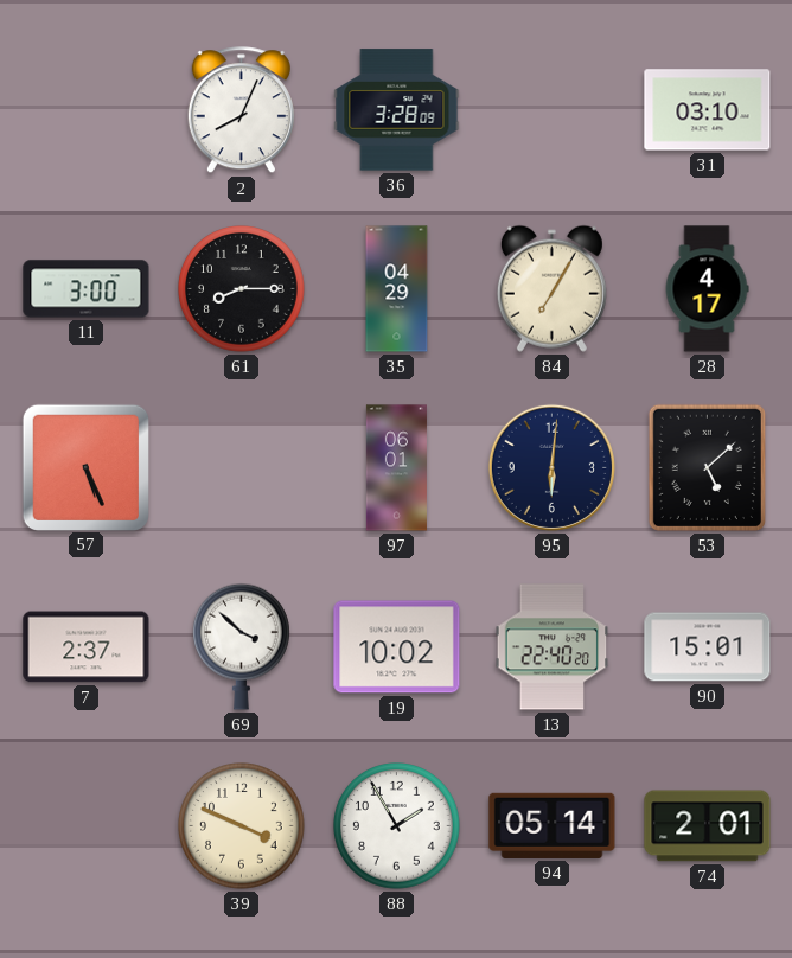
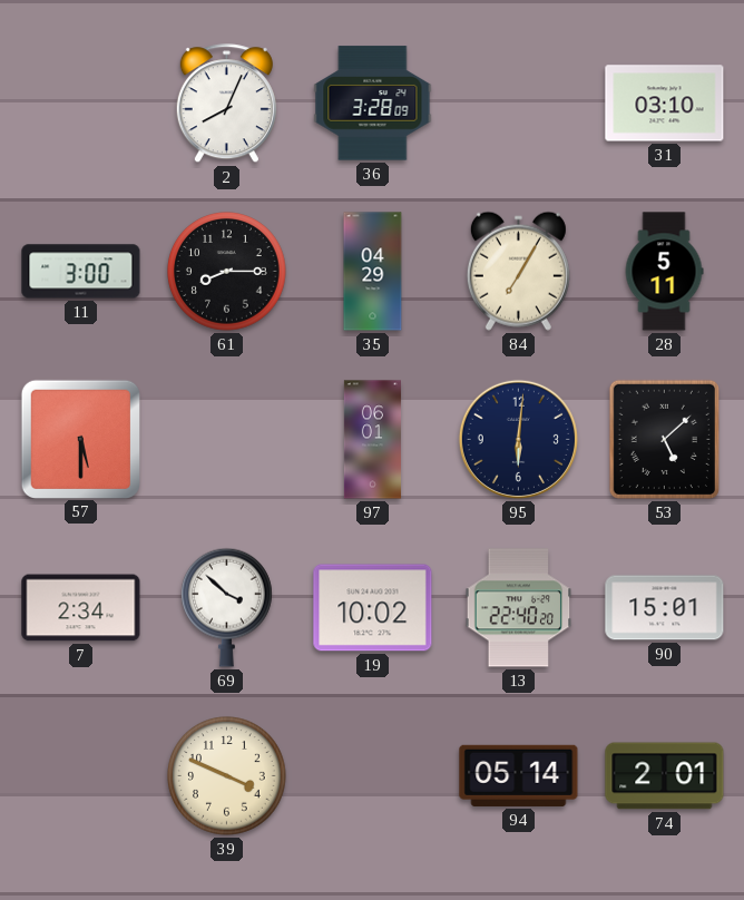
28: 4:17 -> 5:11
57: 5:26 -> 5:30
7: 2:37 -> 2:34
88: 1:55 -> none
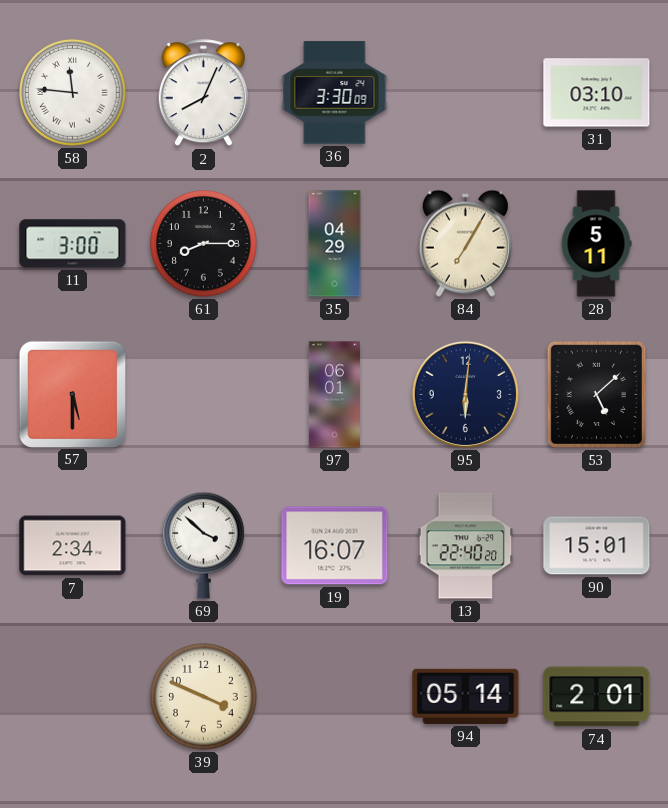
58: none -> 11:46
36: 3:28 -> 3:30
19: 10:02 -> 16:07
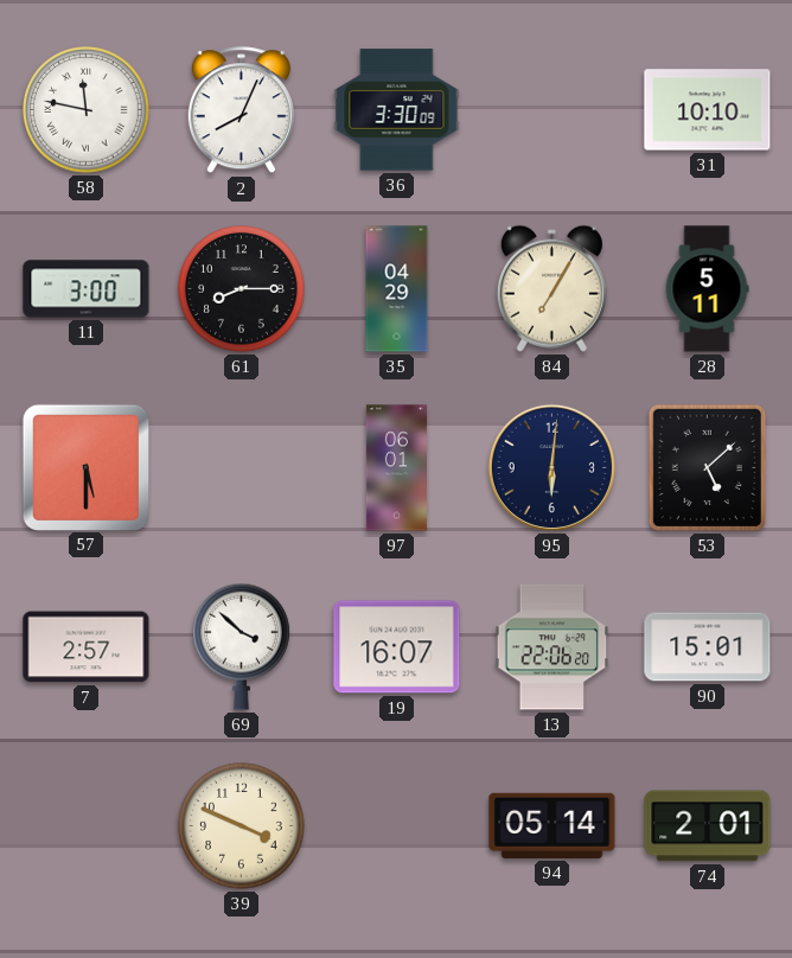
58: 11:46 -> 11:47
31: 03:10 -> 10:10
7: 2:34 -> 2:57
13: 22:40 -> 22:06
